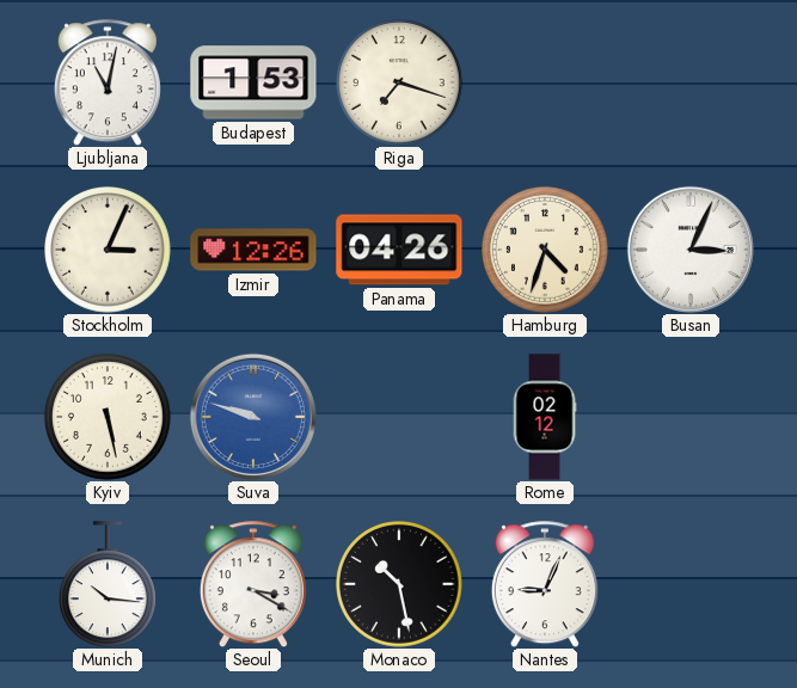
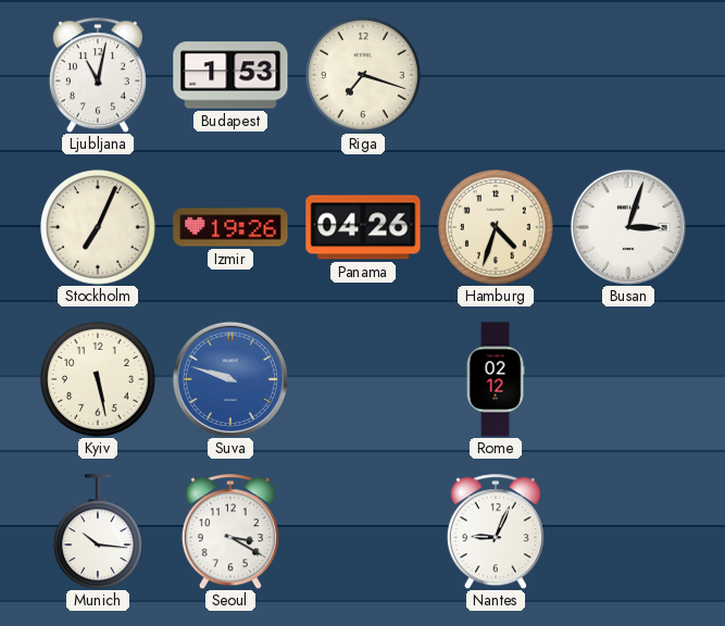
Stockholm: 3:04 -> 7:04
Izmir: 12:26 -> 19:26
Busan: 3:04 -> 3:03
Monaco: 10:28 -> none
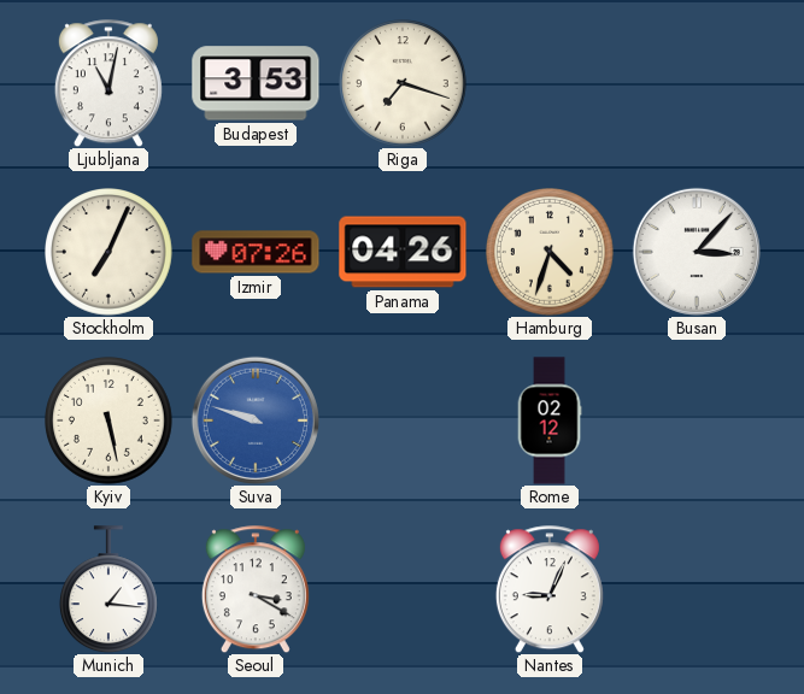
Budapest: 1:53 -> 3:53
Izmir: 19:26 -> 07:26
Busan: 3:03 -> 3:07
Munich: 10:16 -> 1:16
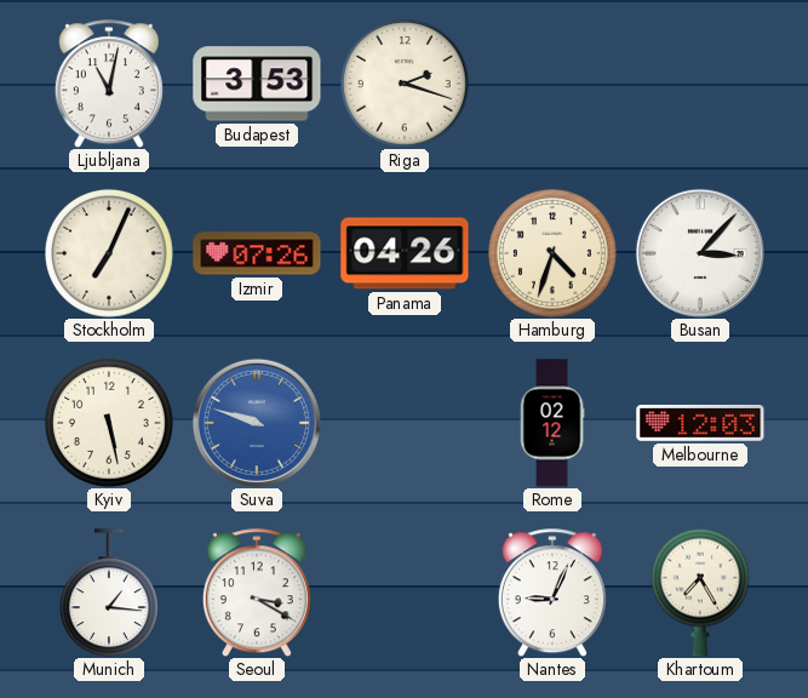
Riga: 7:18 -> 2:18
Melbourne: none -> 12:03
Khartoum: none -> 7:25
